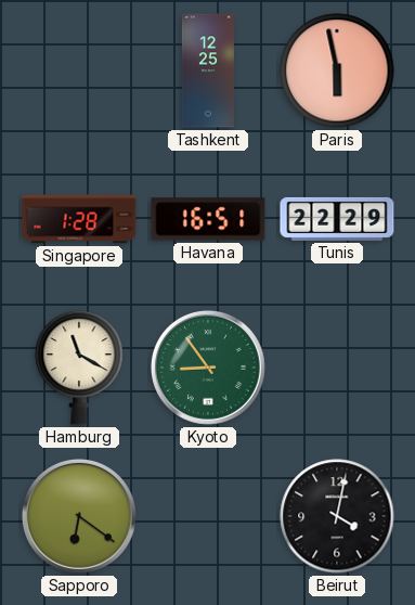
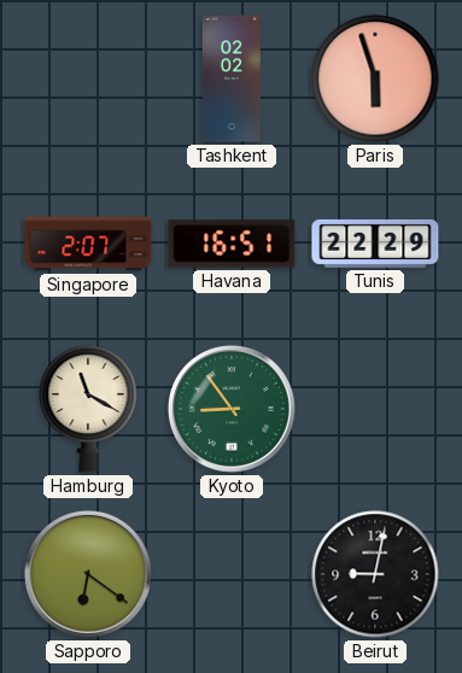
Tashkent: 12:25 -> 02:02
Paris: 5:58 -> 5:57
Singapore: 1:28 -> 2:07
Beirut: 4:02 -> 9:02
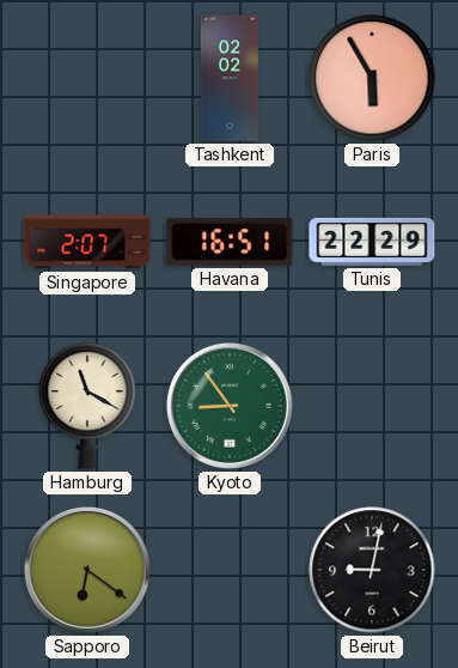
Paris: 5:57 -> 5:55
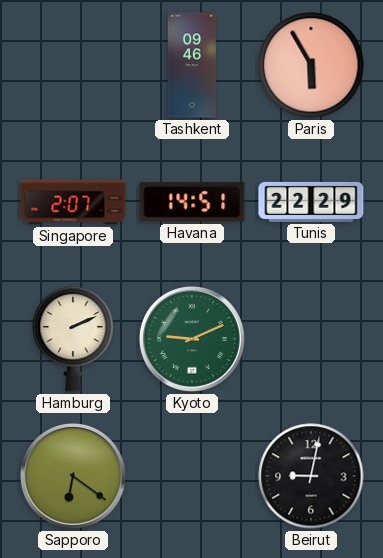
Tashkent: 02:02 -> 09:46
Havana: 16:51 -> 14:51
Hamburg: 11:20 -> 2:11
Kyoto: 8:54 -> 9:11
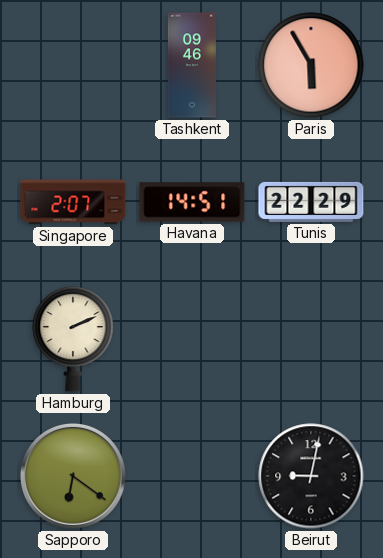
Kyoto: 9:11 -> none
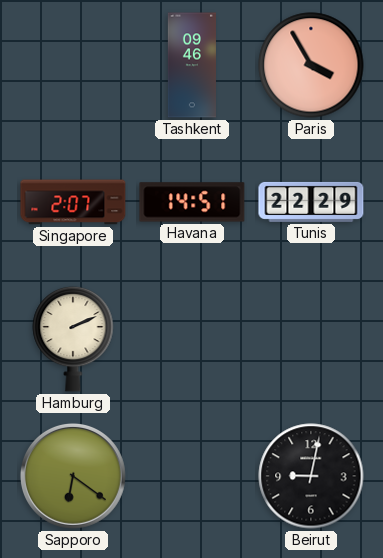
Paris: 5:55 -> 3:55
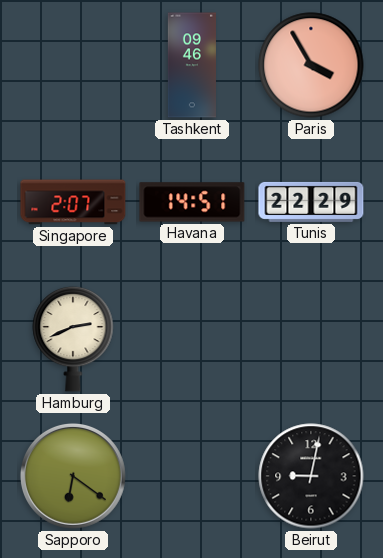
Hamburg: 2:11 -> 2:41
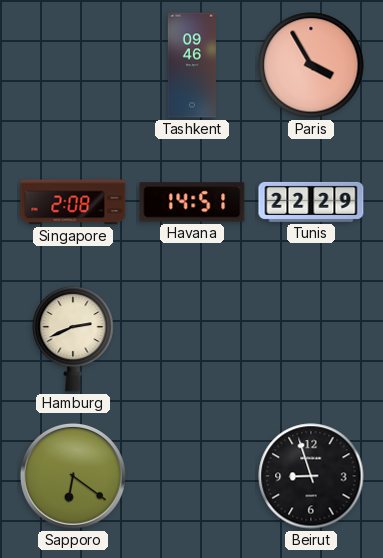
Singapore: 2:07 -> 2:08
Beirut: 9:02 -> 8:57
